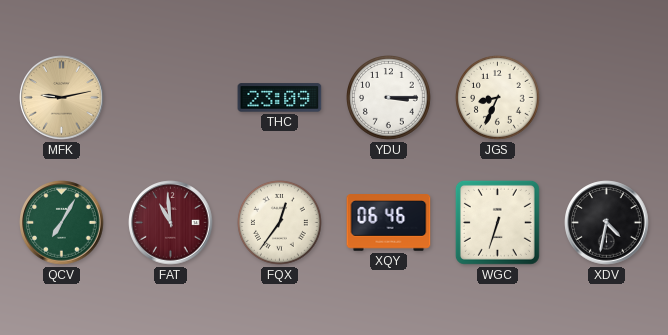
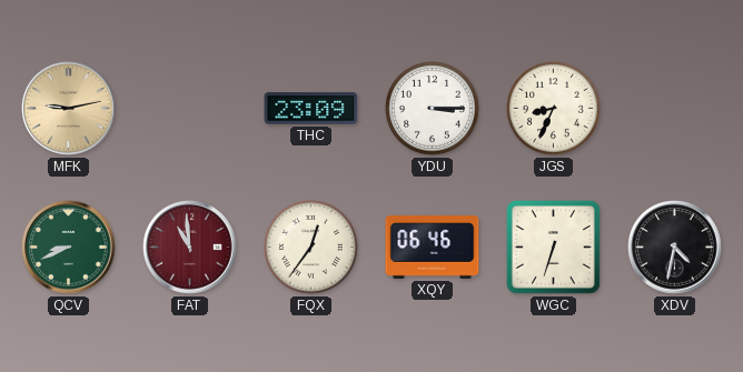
QCV: 7:05 -> 8:41
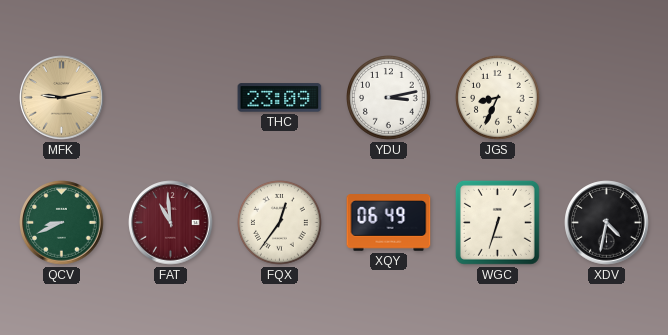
YDU: 3:15 -> 3:13
XQY: 06:46 -> 06:49
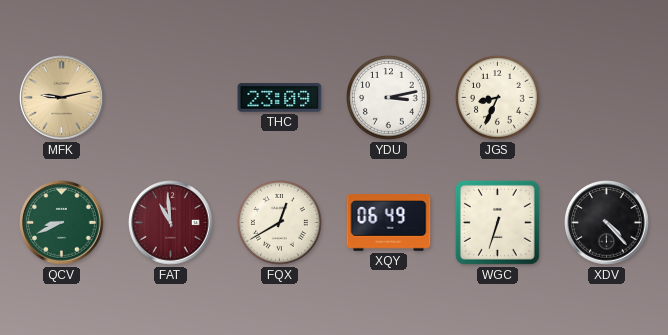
FQX: 12:36 -> 12:40
XDV: 4:32 -> 4:23
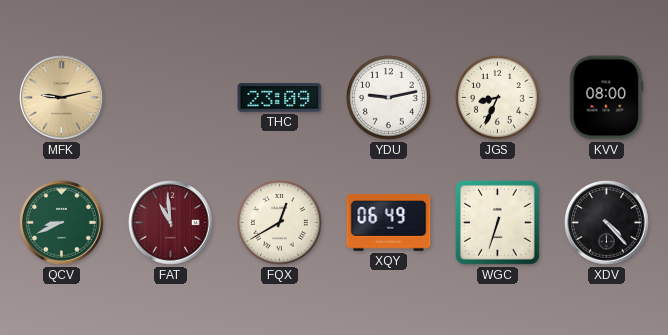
YDU: 3:13 -> 9:13
KVV: none -> 08:00
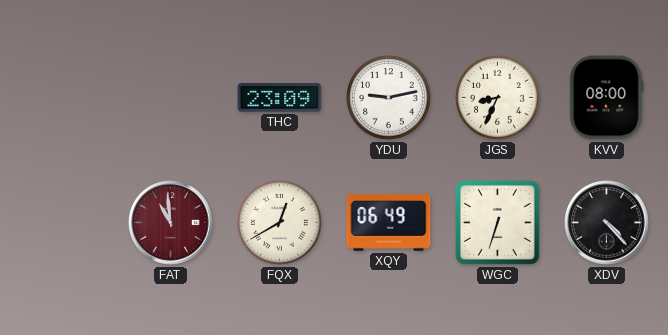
MFK: 9:13 -> none
QCV: 8:41 -> none
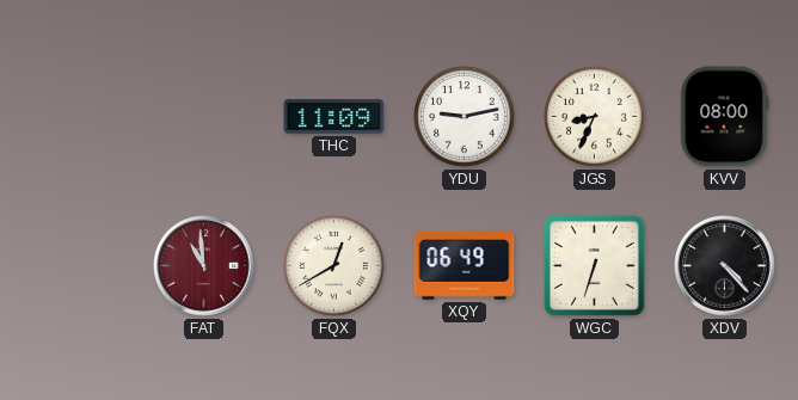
THC: 23:09 -> 11:09
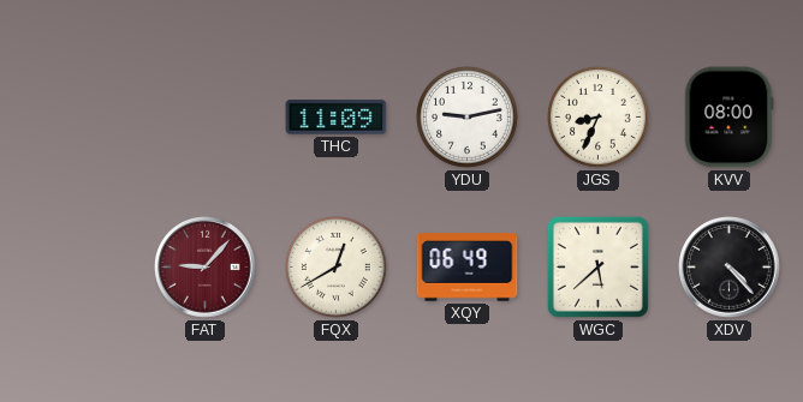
FAT: 10:59 -> 9:07
WGC: 6:33 -> 5:38
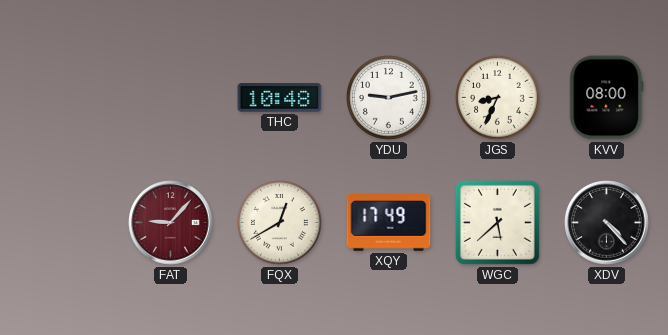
THC: 11:09 -> 10:48
XQY: 06:49 -> 17:49
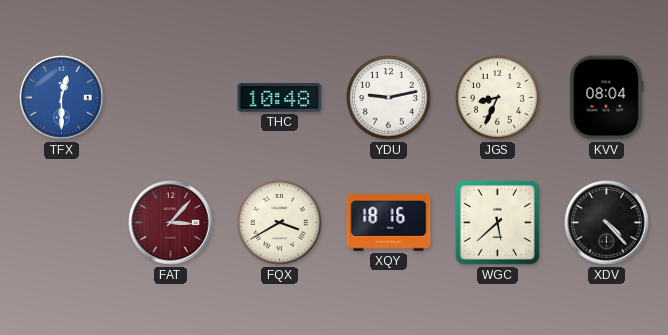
TFX: none -> 12:30
KVV: 08:00 -> 08:04
FAT: 9:07 -> 3:07
FQX: 12:40 -> 3:40
XQY: 17:49 -> 18:16
